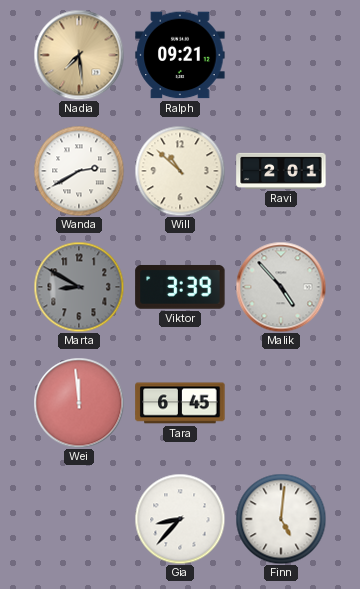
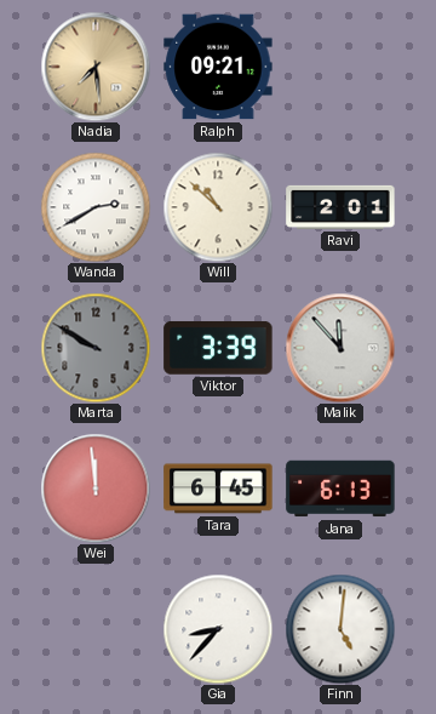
Marta: 8:50 -> 9:50
Malik: 4:53 -> 11:53
Jana: none -> 6:13
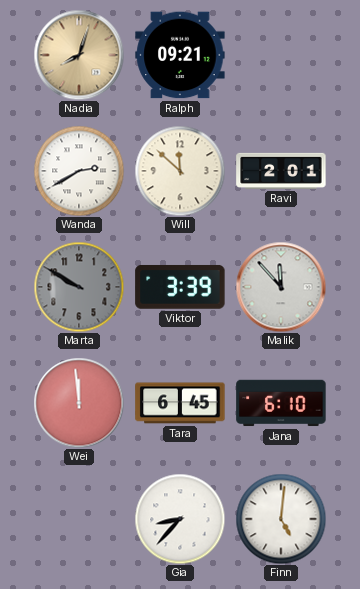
Nadia: 7:29 -> 8:03
Will: 10:52 -> 11:52
Jana: 6:13 -> 6:10
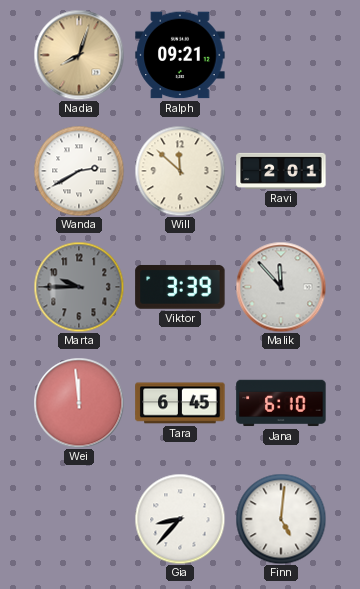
Marta: 9:50 -> 9:45
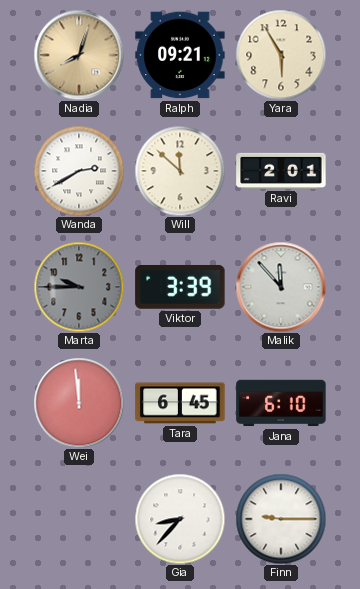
Yara: none -> 5:55
Finn: 5:01 -> 9:15
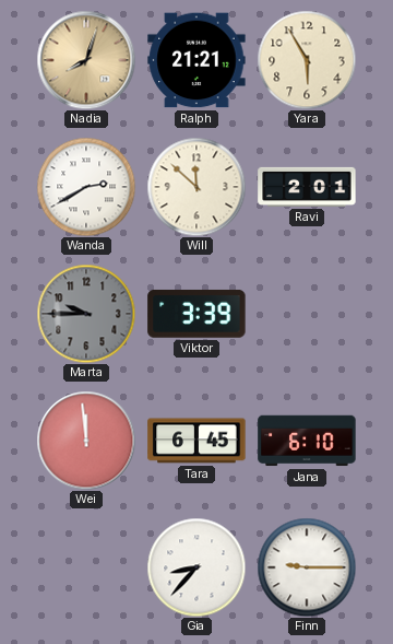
Ralph: 09:21 -> 21:21
Malik: 11:53 -> none
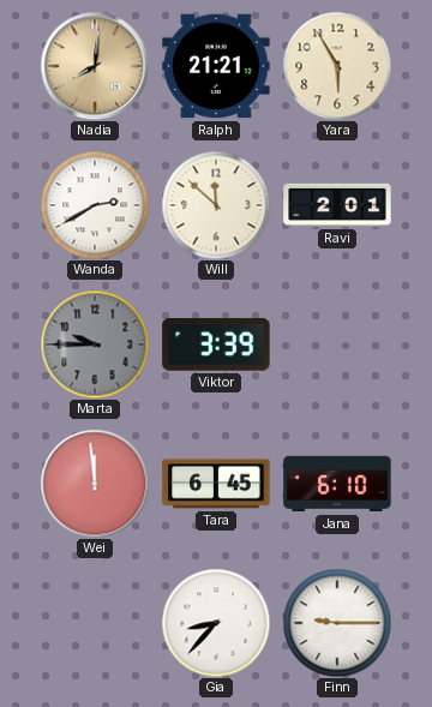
Nadia: 8:03 -> 8:01
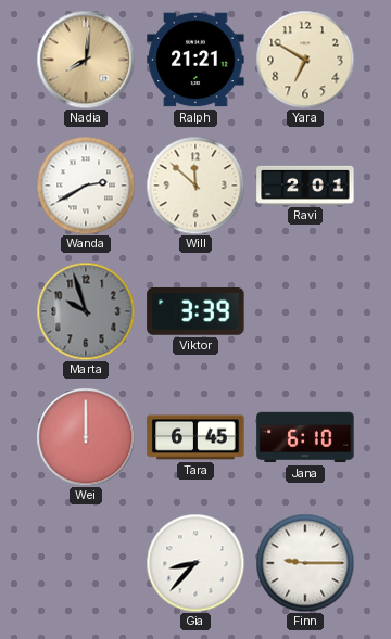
Yara: 5:55 -> 6:50
Marta: 9:45 -> 9:57
Wei: 11:59 -> 12:00
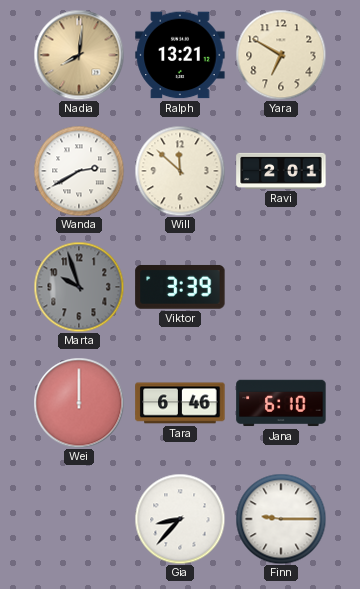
Ralph: 21:21 -> 13:21
Tara: 6:45 -> 6:46
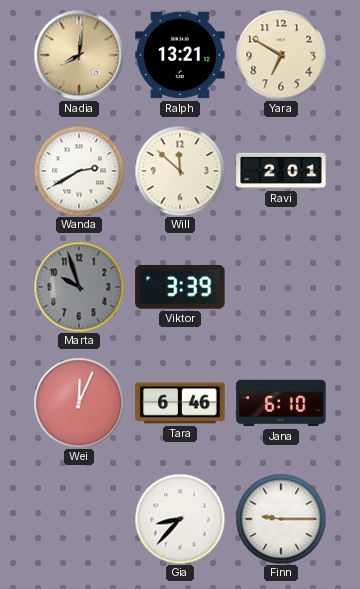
Wei: 12:00 -> 12:04
